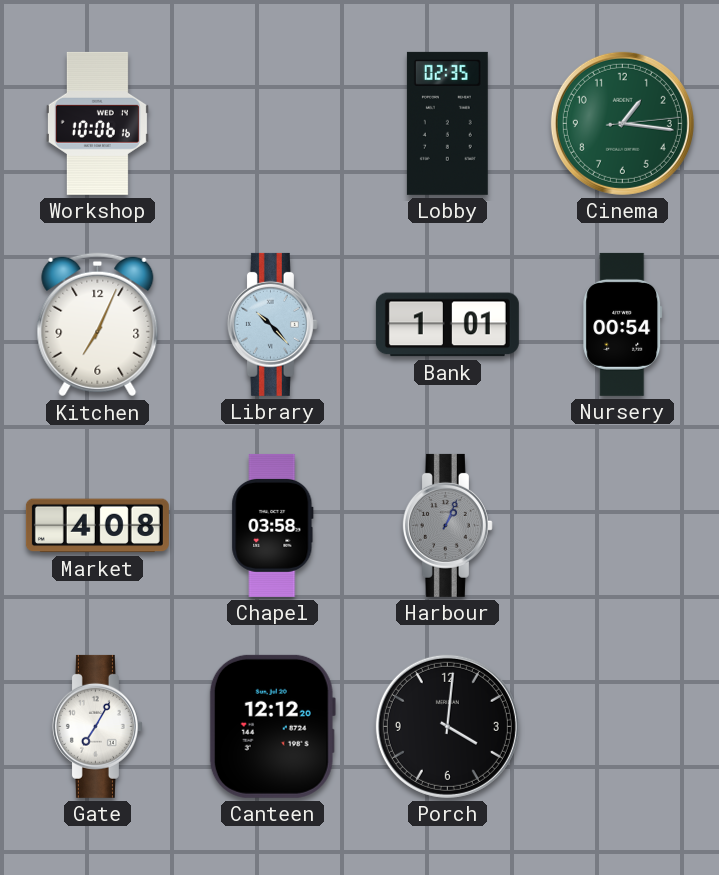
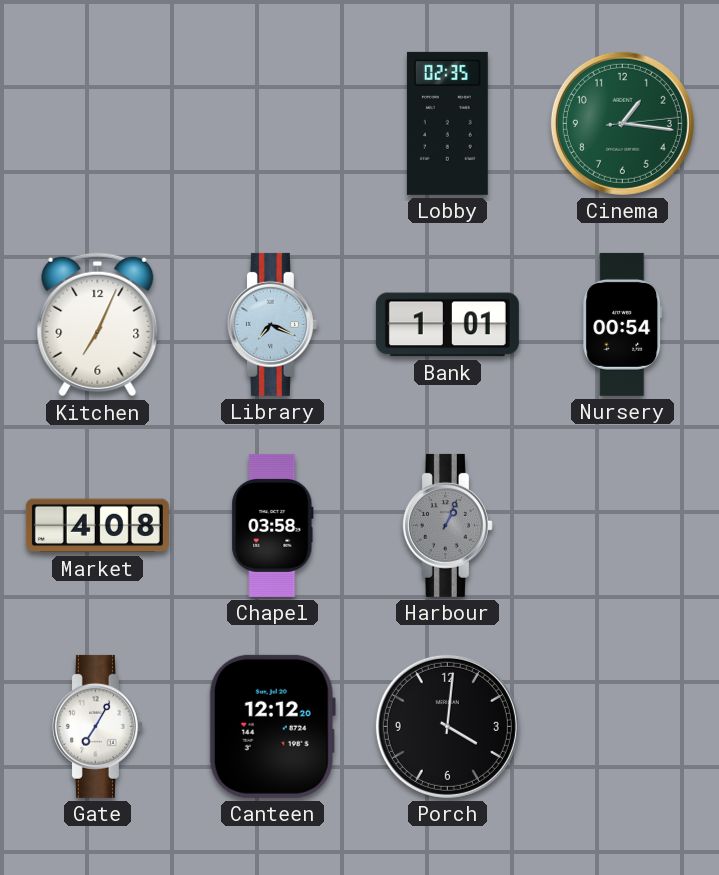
Workshop: 10:06 -> none
Library: 10:23 -> 7:19
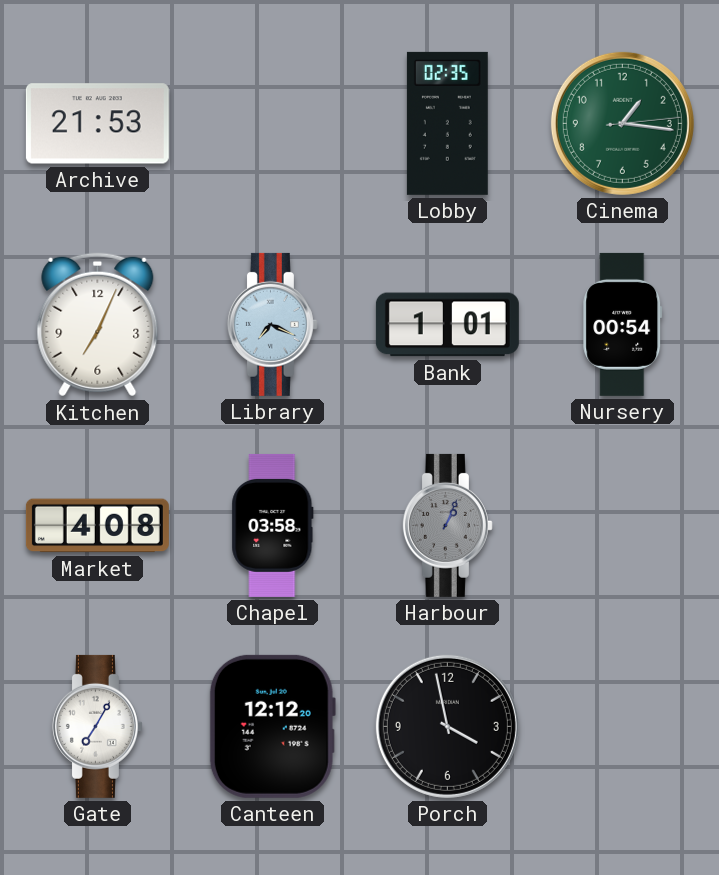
Archive: none -> 21:53
Porch: 4:01 -> 3:58
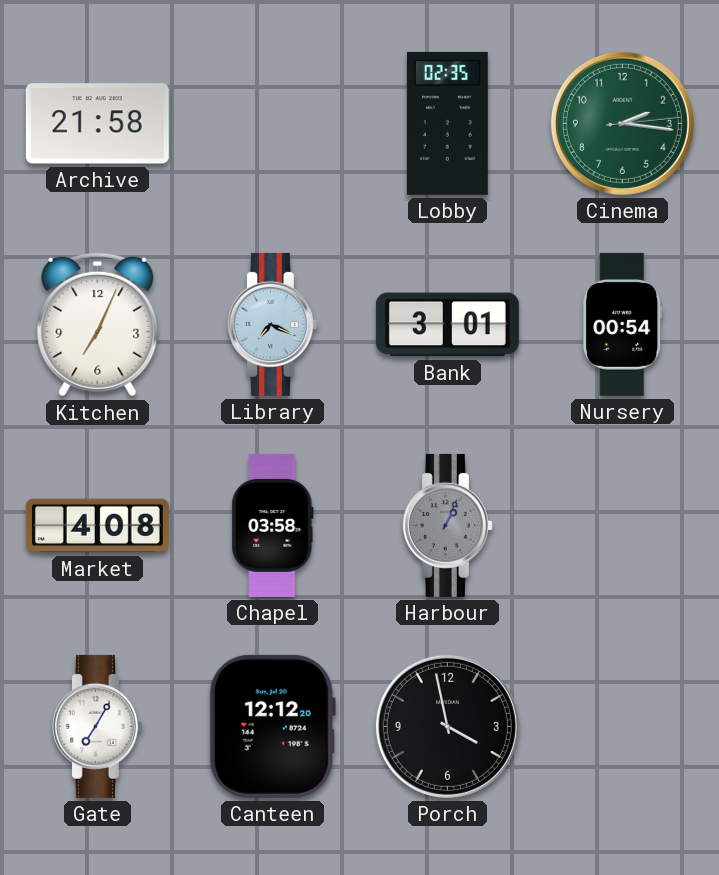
Archive: 21:53 -> 21:58
Cinema: 1:16 -> 2:16
Bank: 1:01 -> 3:01
